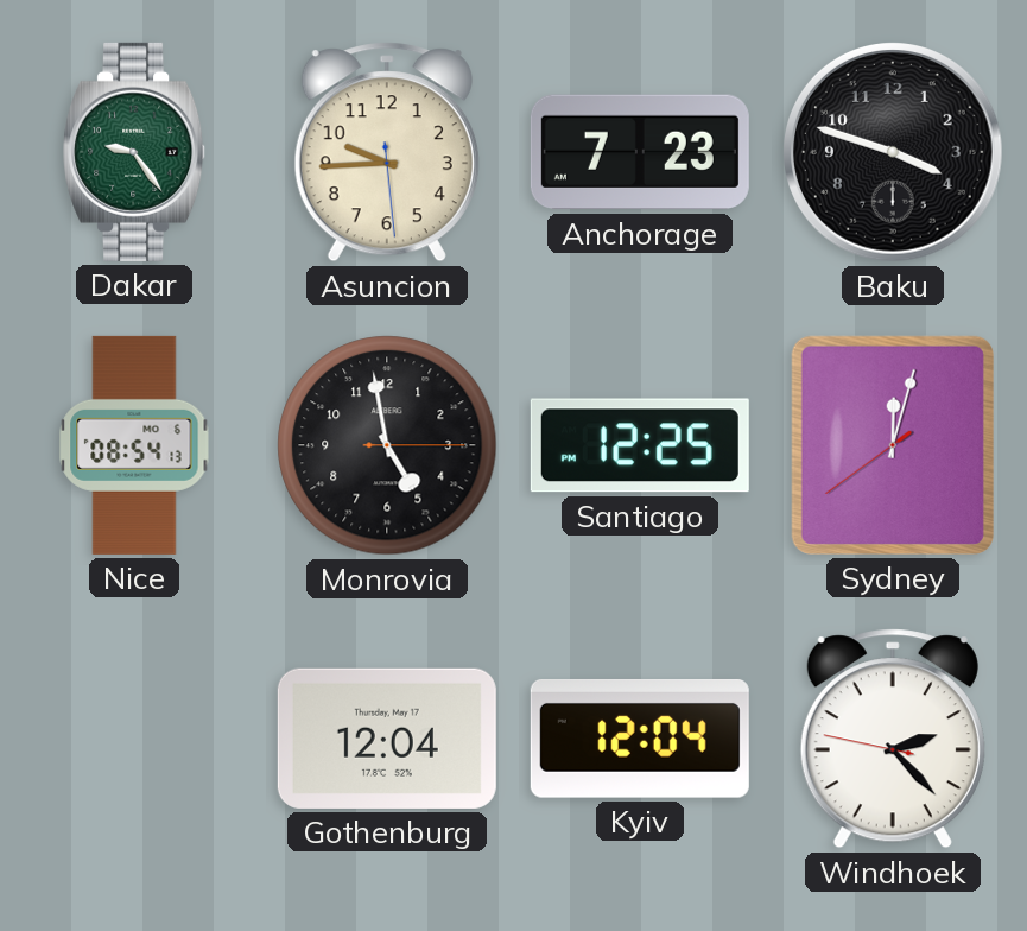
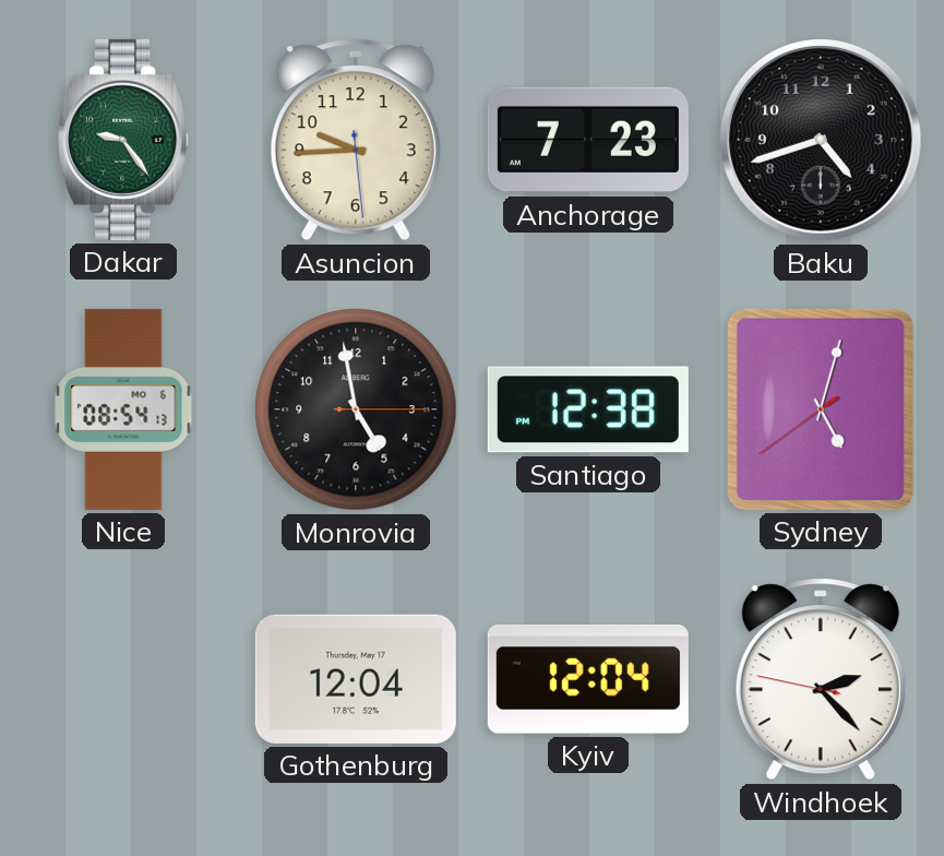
Baku: 3:48 -> 4:42
Santiago: 12:25 -> 12:38
Sydney: 12:02 -> 5:02
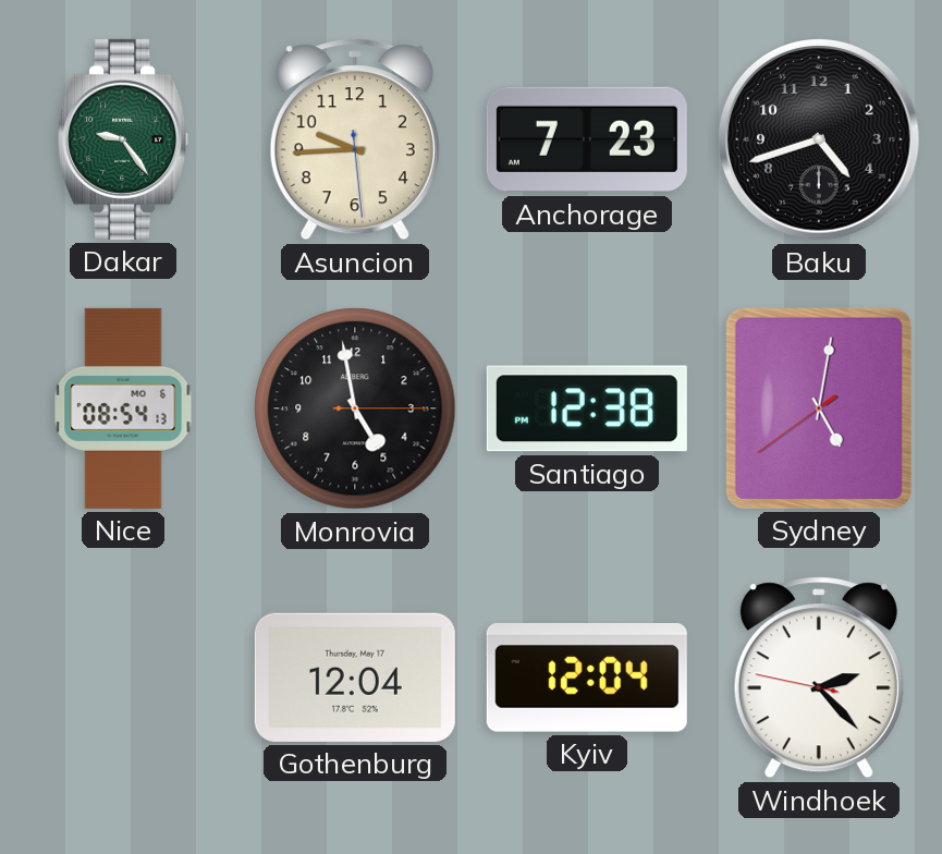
Sydney: 5:02 -> 5:01
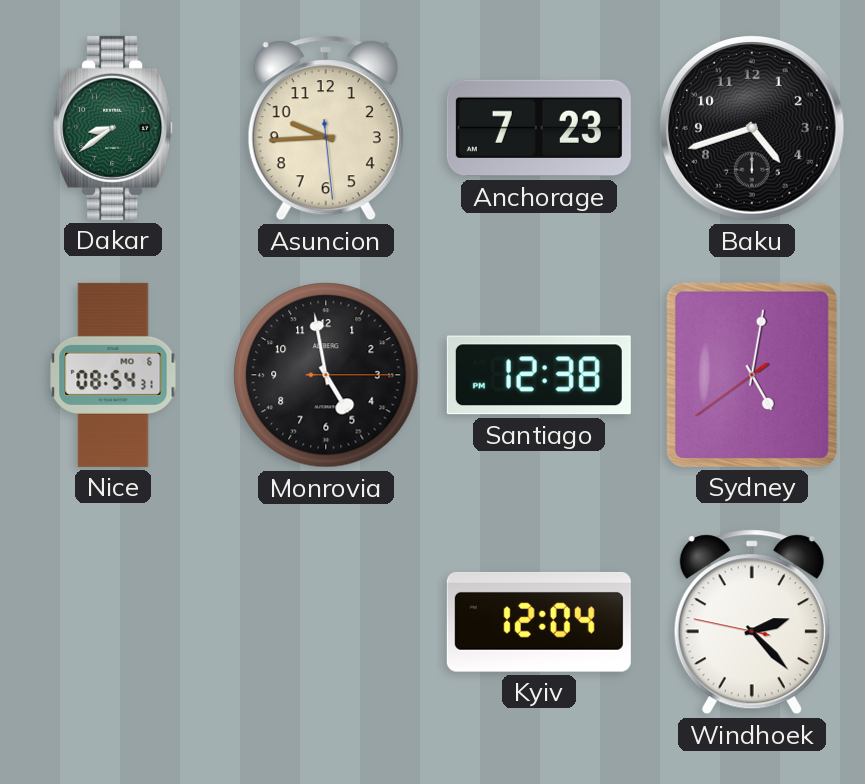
Dakar: 9:24 -> 8:39
Nice: 08:54:13 -> 08:54:31
Gothenburg: 12:04 -> none
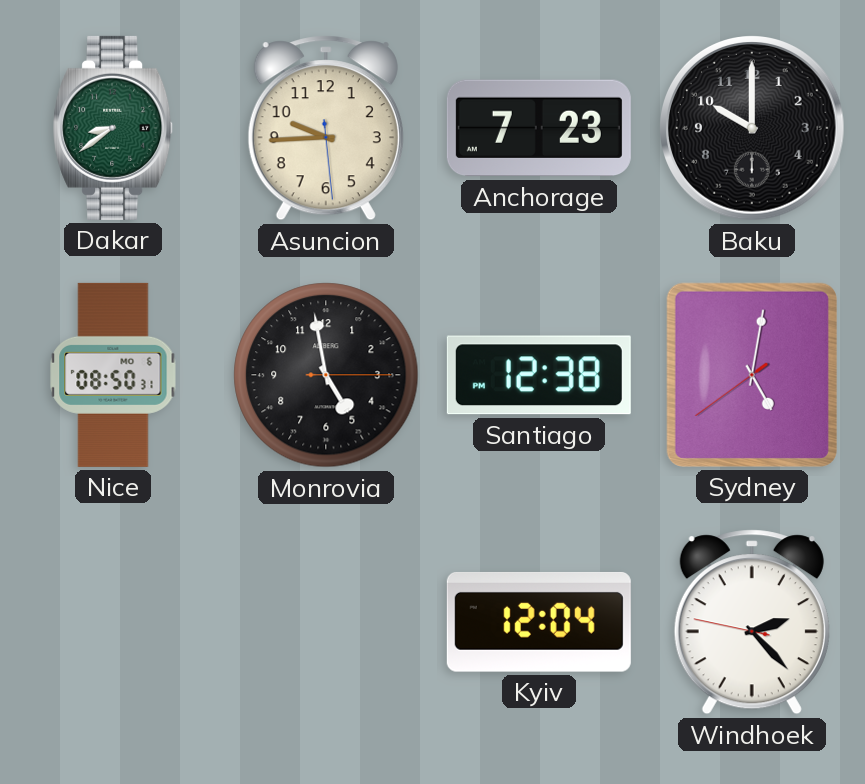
Baku: 4:42 -> 10:00
Nice: 08:54 -> 08:50
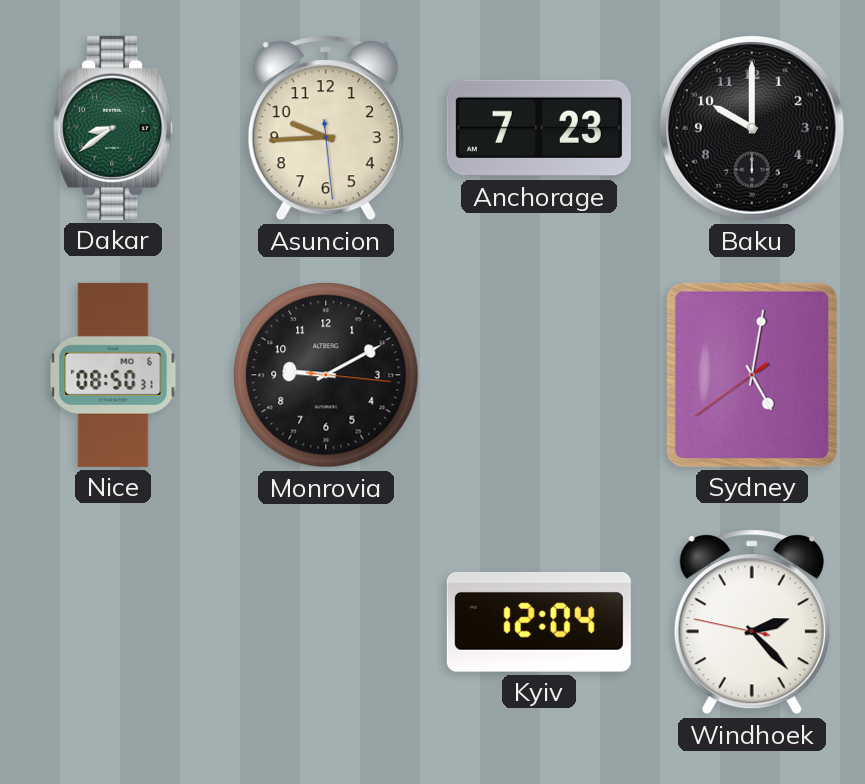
Monrovia: 4:58 -> 9:10
Santiago: 12:38 -> none
